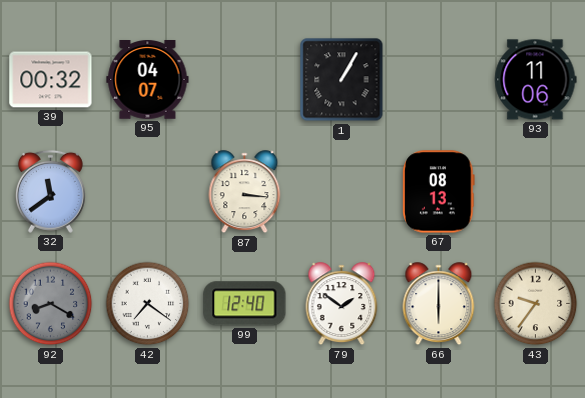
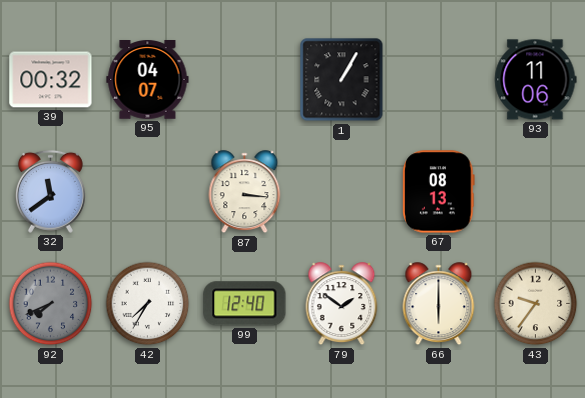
92: 8:20 -> 7:41
42: 7:21 -> 7:35
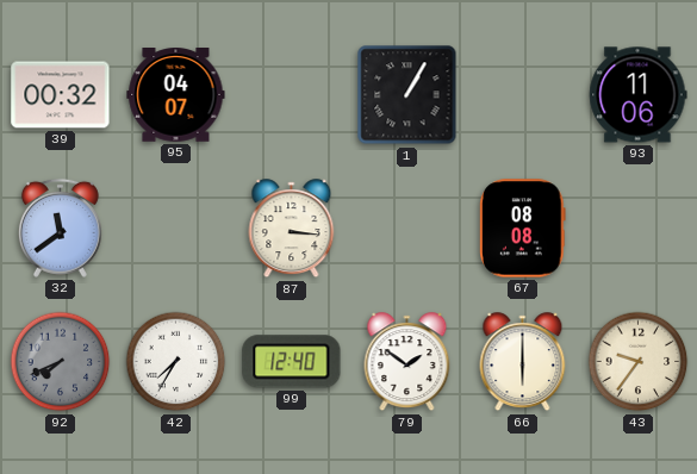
67: 08:13 -> 08:08
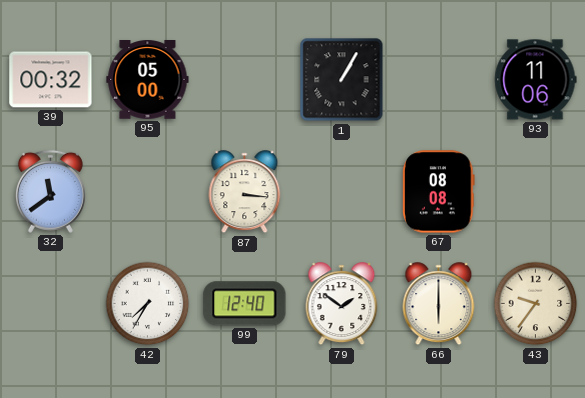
95: 04:07 -> 05:00
92: 7:41 -> none
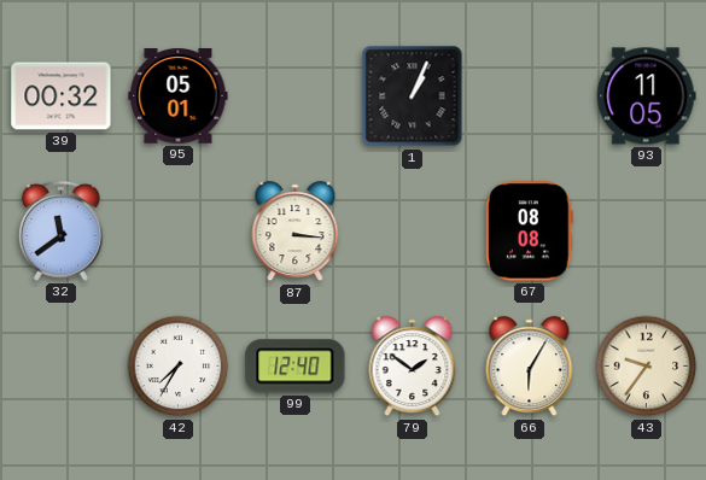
95: 05:00 -> 05:01
1: 1:05 -> 1:04
93: 11:06 -> 11:05
66: 6:00 -> 6:05
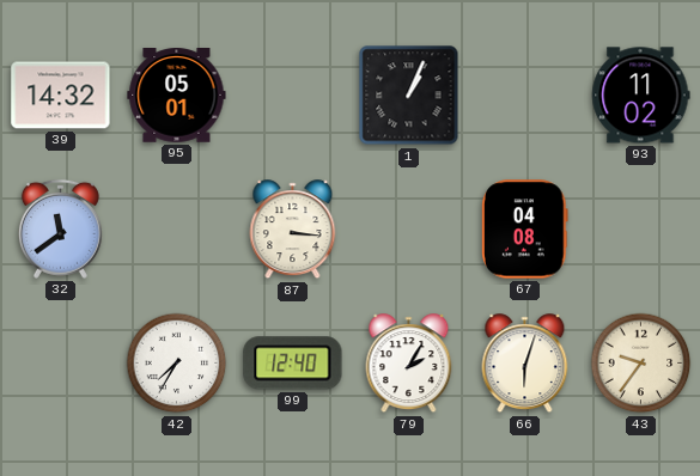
39: 00:32 -> 14:32
93: 11:05 -> 11:02
67: 08:08 -> 04:08
79: 1:51 -> 2:05
66: 6:05 -> 6:03
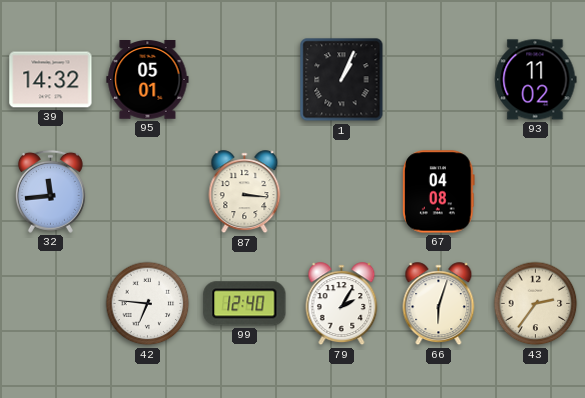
32: 11:39 -> 11:44
42: 7:35 -> 6:46
43: 9:36 -> 2:36
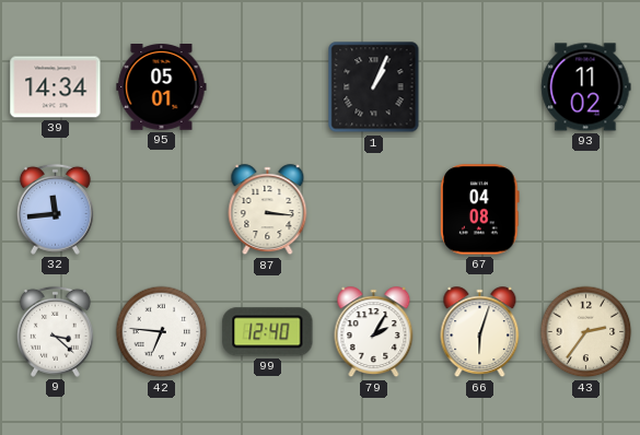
39: 14:32 -> 14:34
9: none -> 3:22
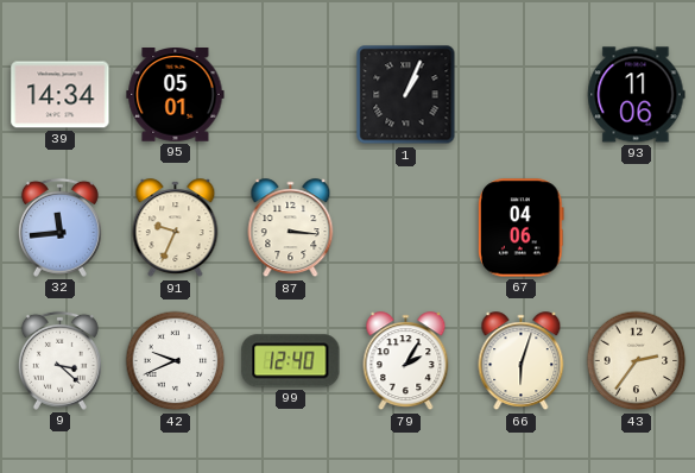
93: 11:02 -> 11:06
91: none -> 9:34
67: 04:08 -> 04:06
42: 6:46 -> 9:41
